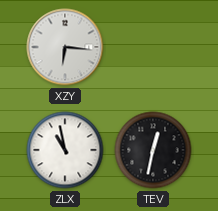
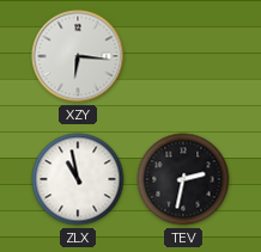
TEV: 12:32 -> 2:32
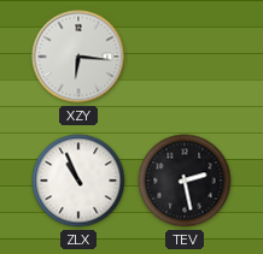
ZLX: 10:58 -> 10:56
TEV: 2:32 -> 2:28
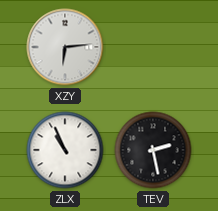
XZY: 6:16 -> 6:14
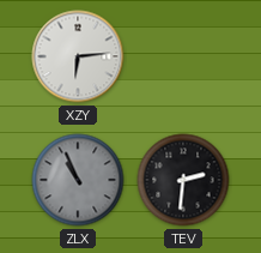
ZLX dial: white -> grey
TEV: 2:28 -> 2:31
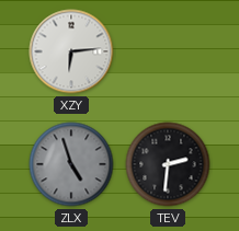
ZLX: 10:56 -> 4:57
